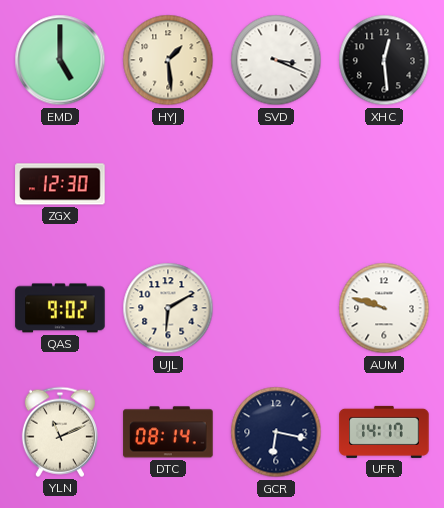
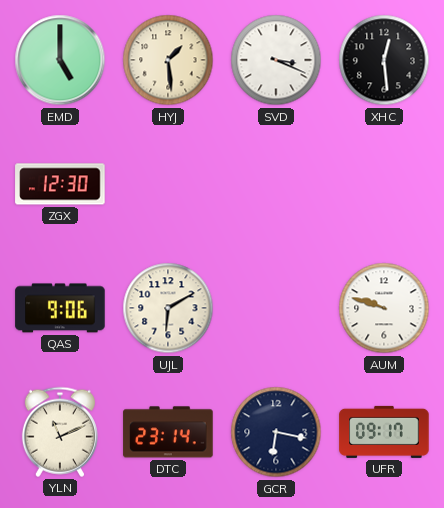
QAS: 9:02 -> 9:06
DTC: 08:14 -> 23:14
UFR: 14:17 -> 09:17
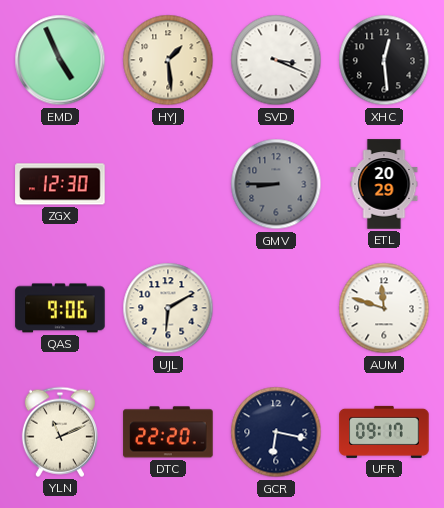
EMD: 5:00 -> 4:56
GMV: none -> 8:45
ETL: none -> 20:29
AUM: 9:48 -> 11:48
DTC: 23:14 -> 22:20
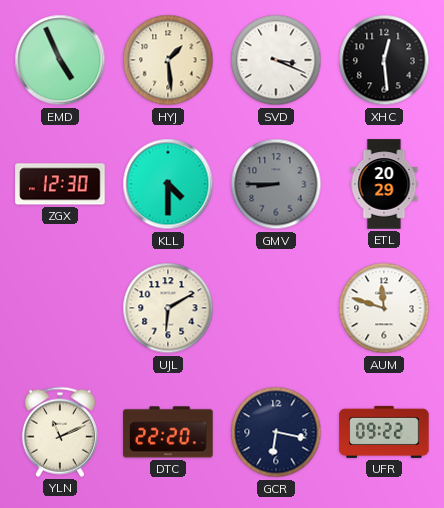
KLL: none -> 4:30
QAS: 9:06 -> none
UFR: 09:17 -> 09:22
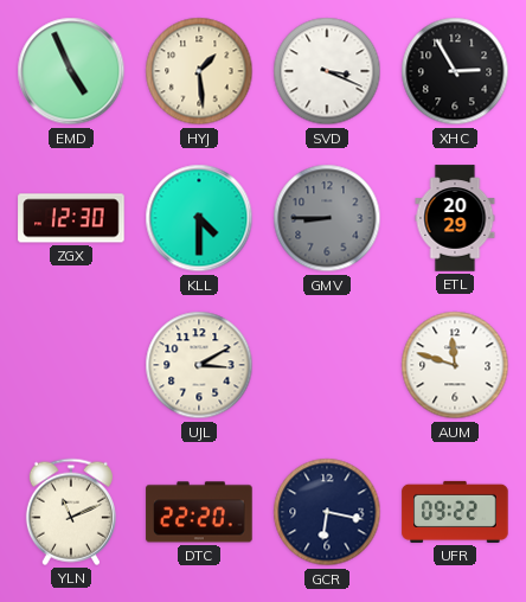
XHC: 12:29 -> 2:55
UJL: 6:10 -> 3:10
